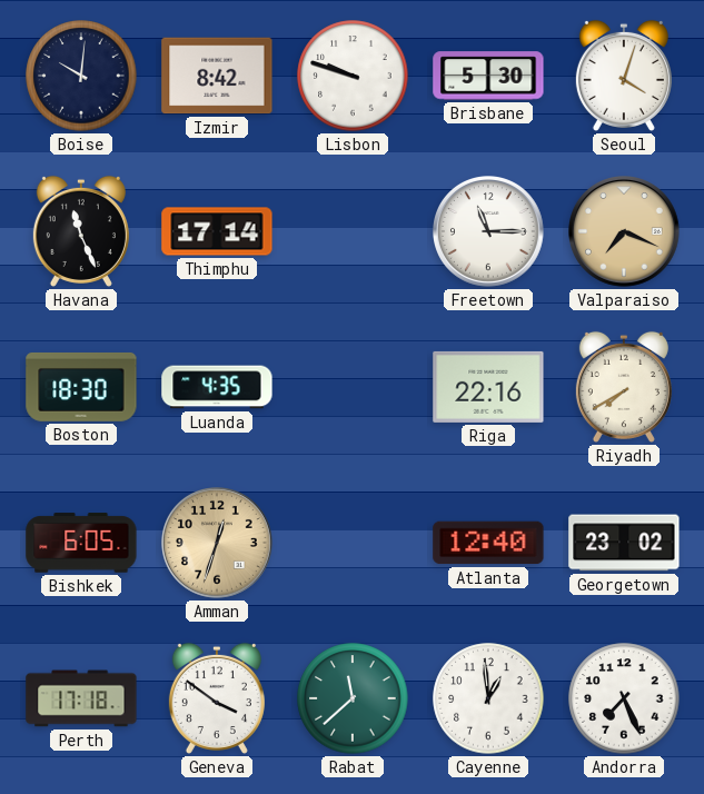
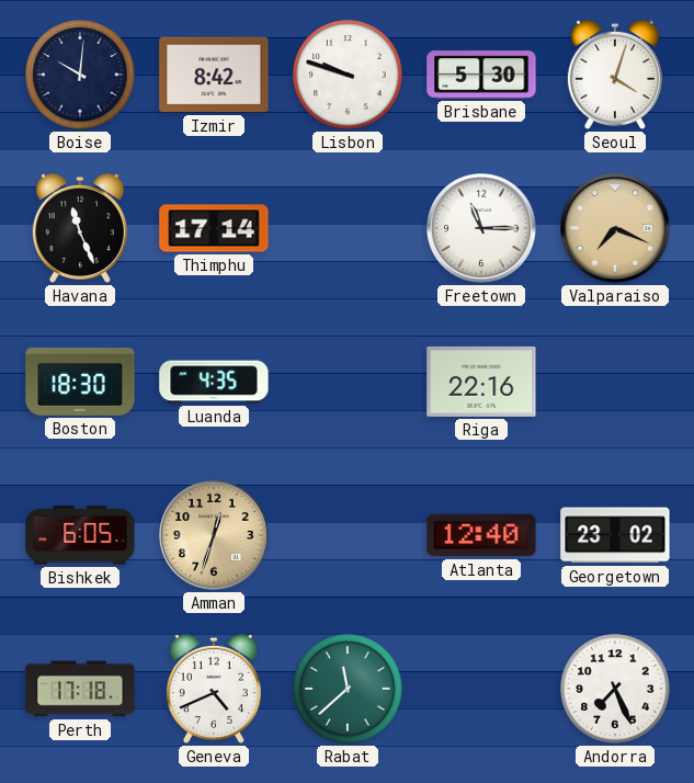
Riyadh: 7:40 -> none
Geneva: 3:51 -> 4:41
Cayenne: 12:59 -> none
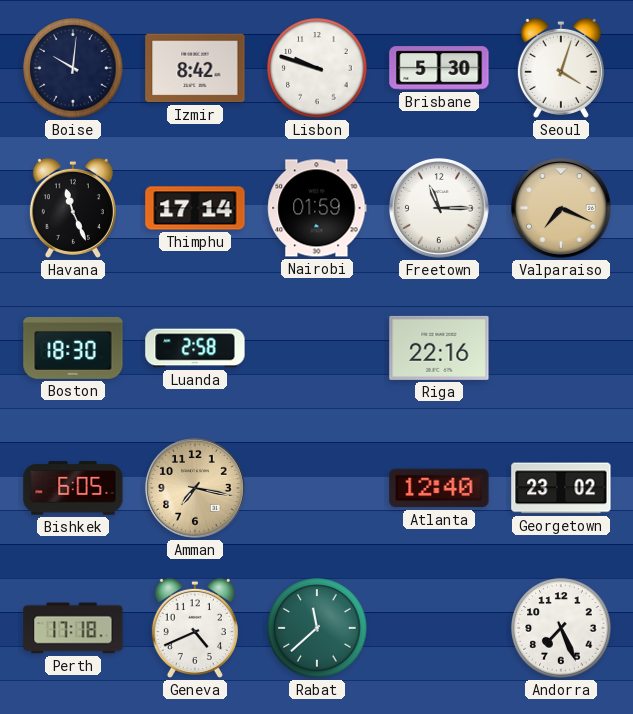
Nairobi: none -> 01:59
Luanda: 4:35 -> 2:58
Amman: 12:33 -> 7:17
